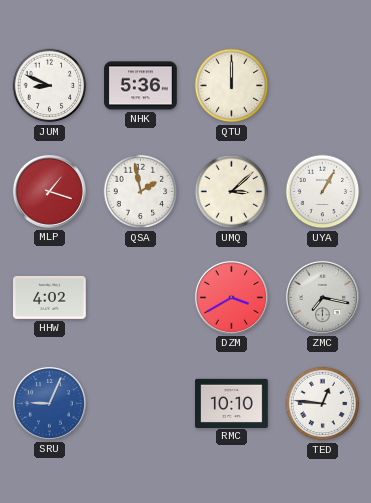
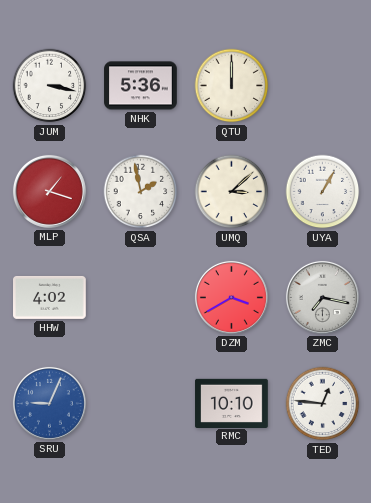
JUM: 8:49 -> 3:17
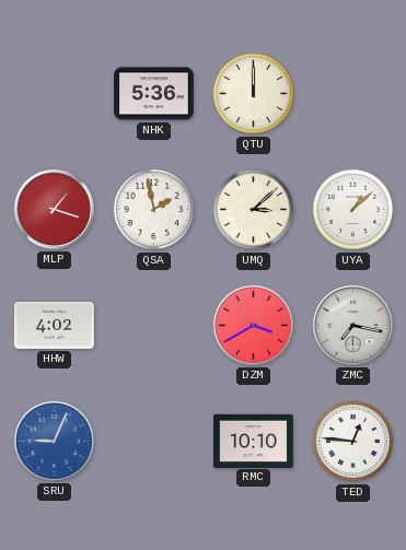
JUM: 3:17 -> none
UYA: 1:05 -> 1:08
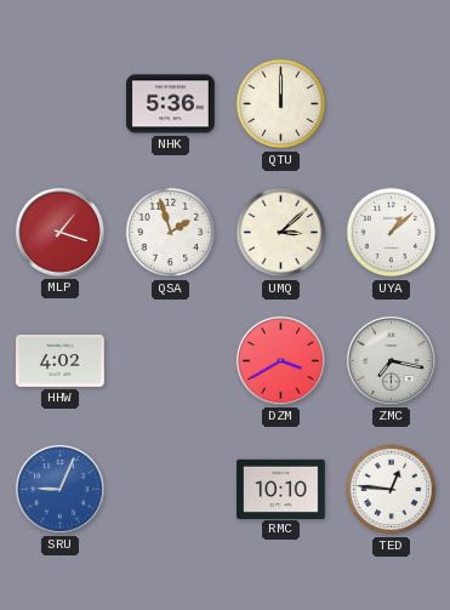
QSA: 1:58 -> 1:57
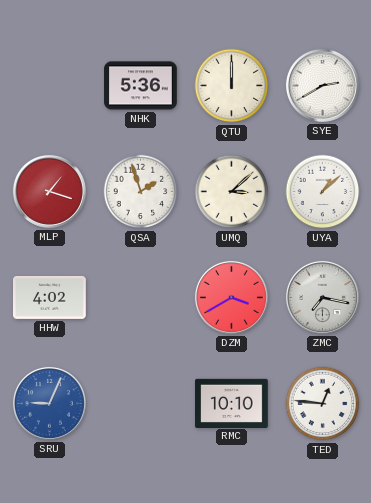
SYE: none -> 2:40
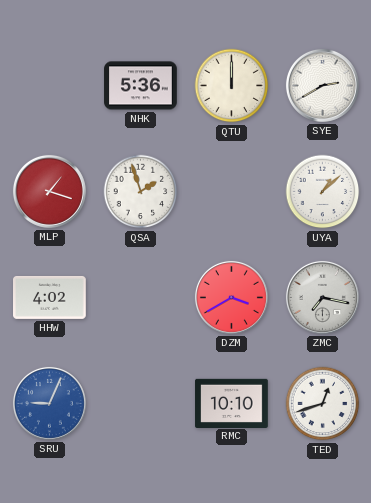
UMQ: 3:08 -> none
TED: 12:46 -> 12:42
